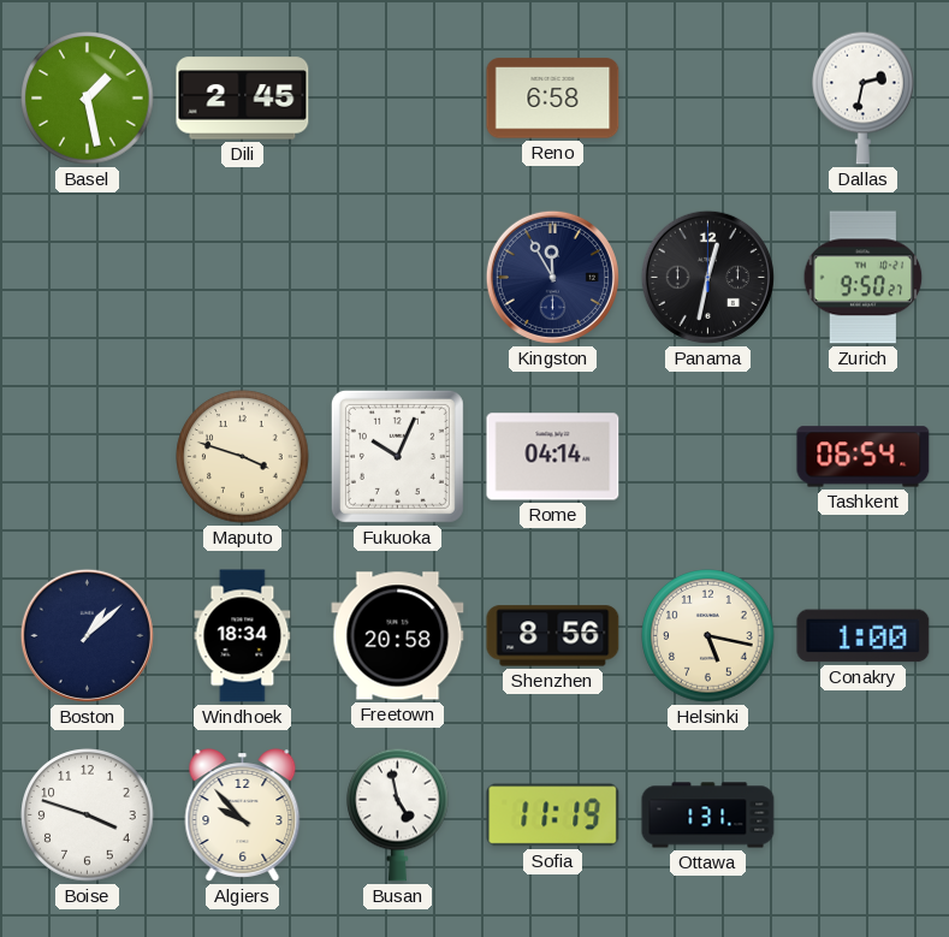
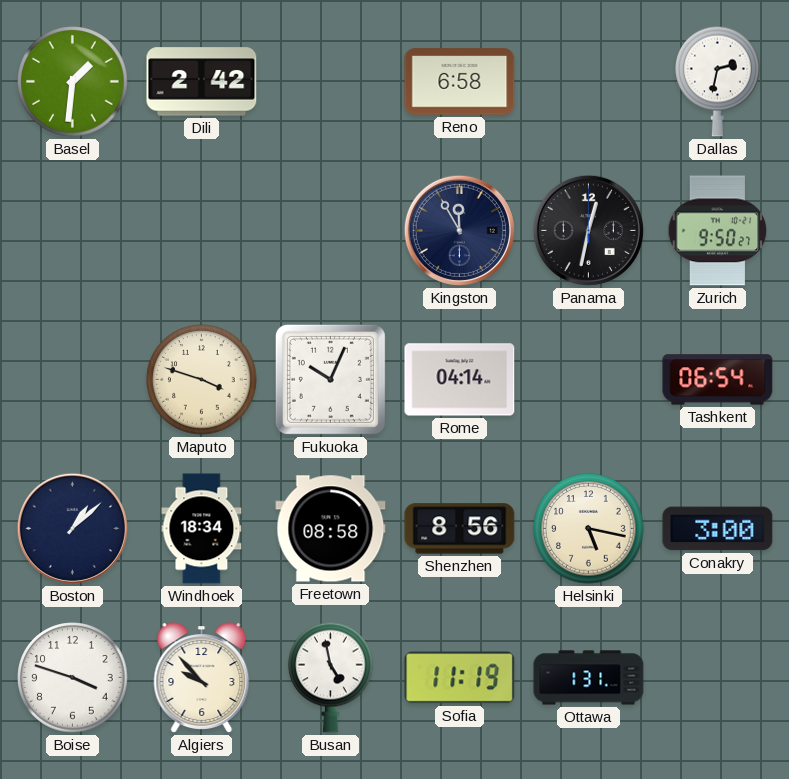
Basel: 1:28 -> 1:31
Dili: 2:45 -> 2:42
Freetown: 20:58 -> 08:58
Conakry: 1:00 -> 3:00
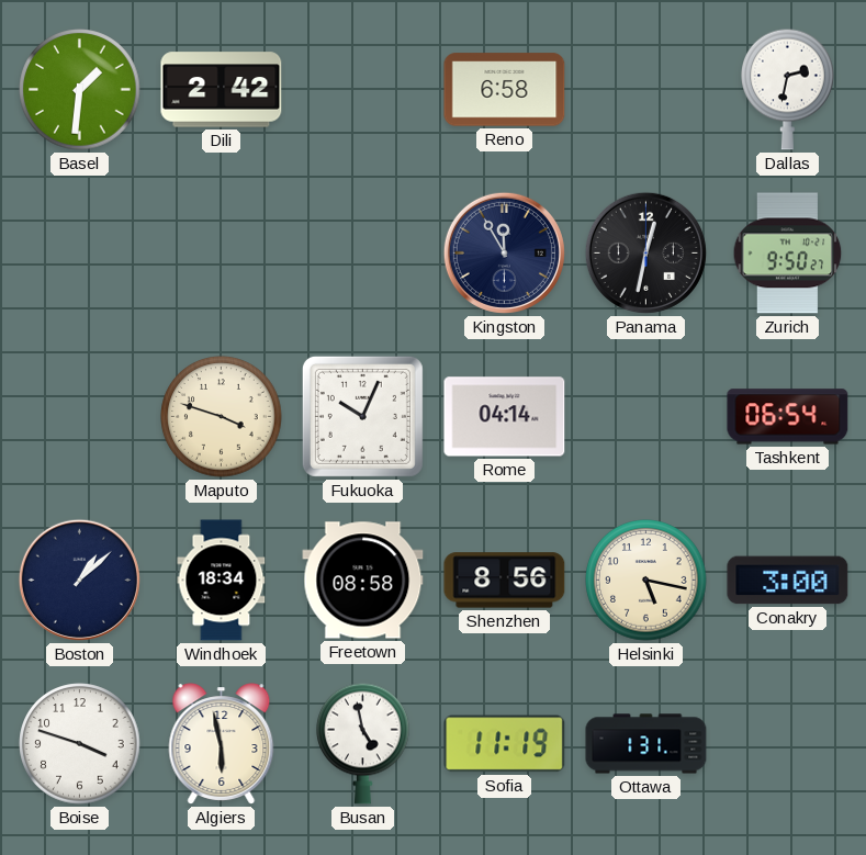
Algiers: 9:53 -> 5:58
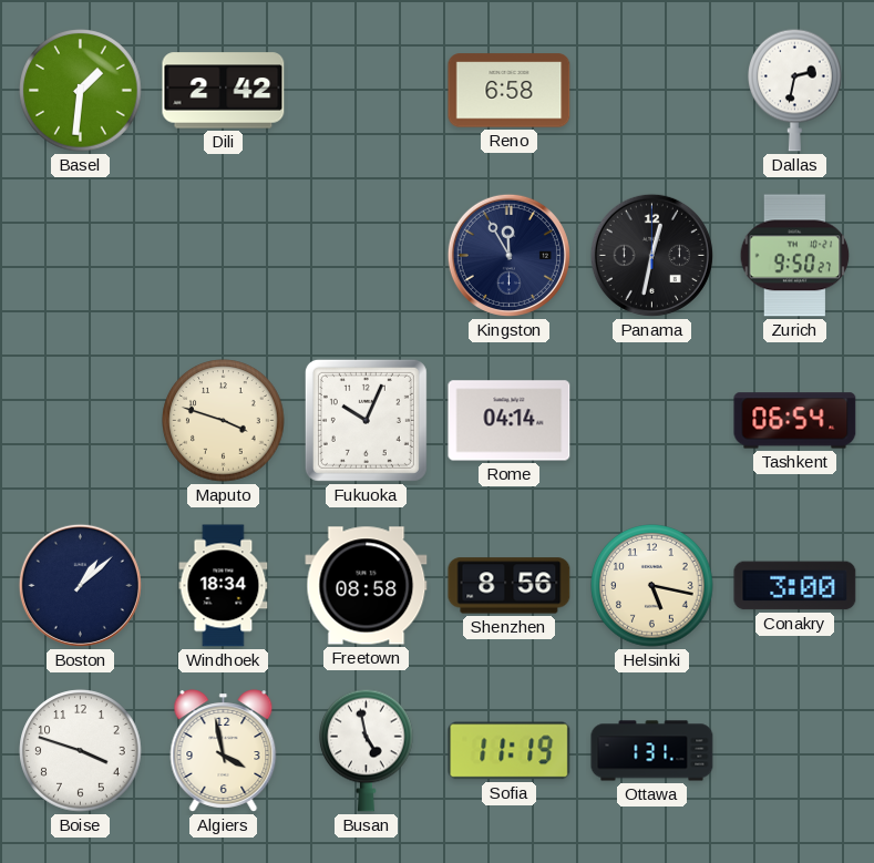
Algiers: 5:58 -> 3:58
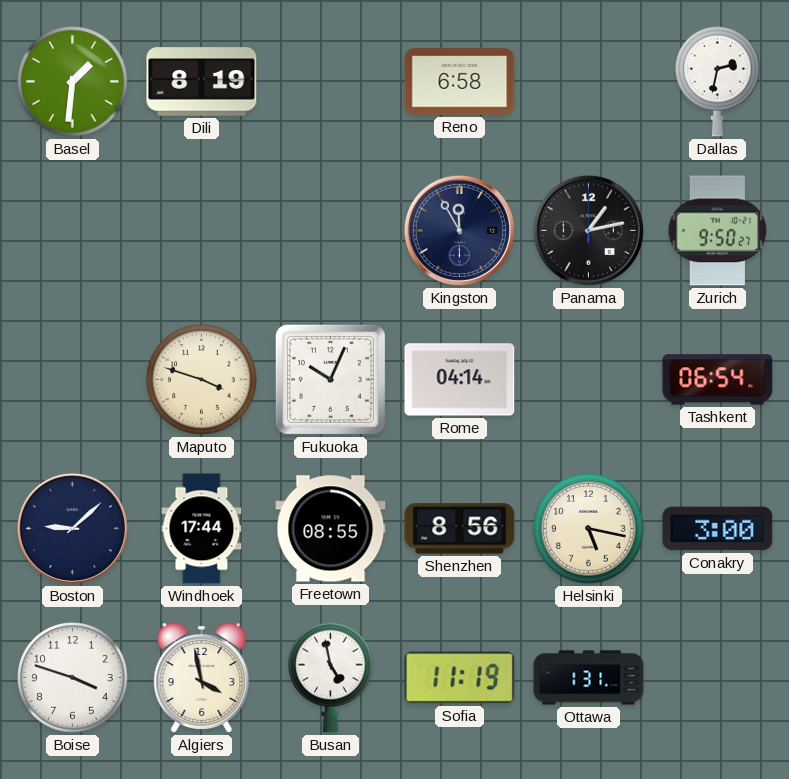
Dili: 2:42 -> 8:19
Panama: 12:32 -> 1:13
Boston: 1:08 -> 9:08
Windhoek: 18:34 -> 17:44
Freetown: 08:58 -> 08:55
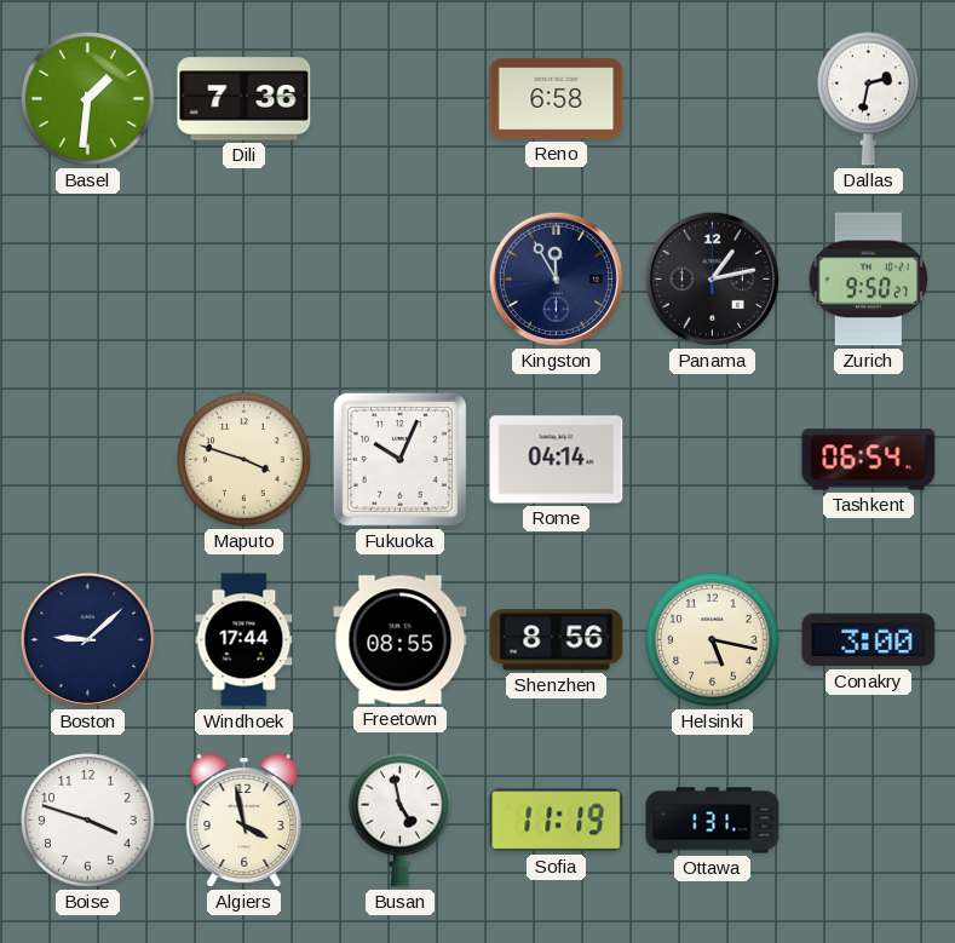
Dili: 8:19 -> 7:36
